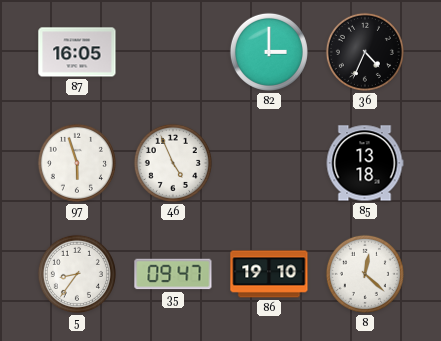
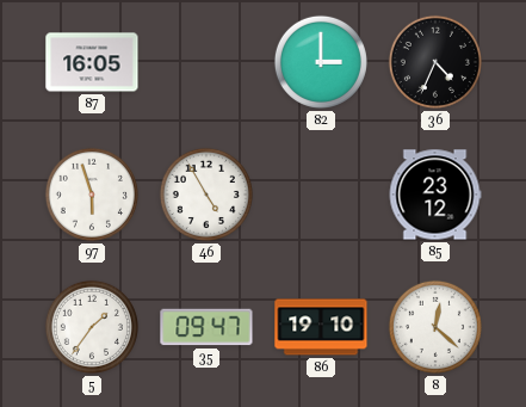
46: 4:56 -> 4:55
85: 13:18 -> 23:12
5: 8:36 -> 1:36
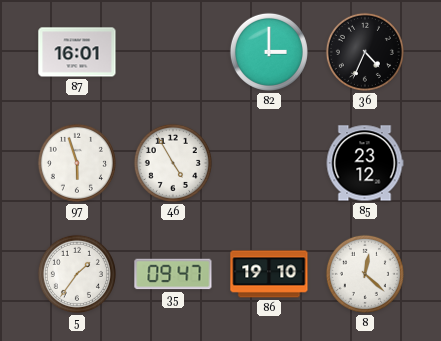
87: 16:05 -> 16:01
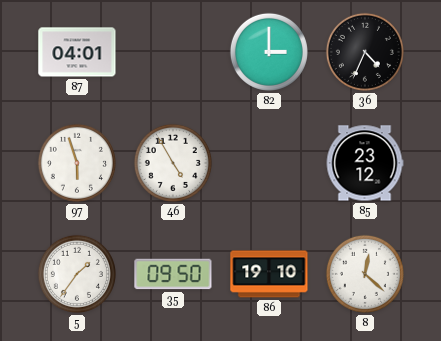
87: 16:01 -> 04:01
35: 09:47 -> 09:50
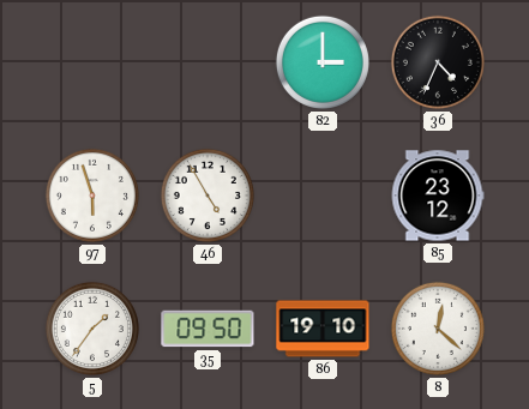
87: 04:01 -> none
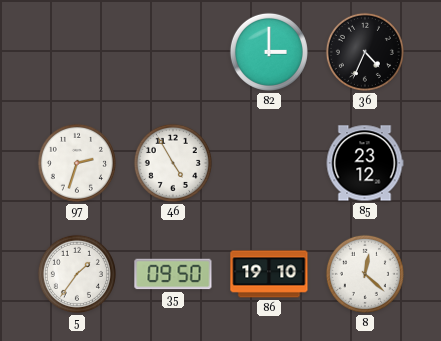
97: 5:57 -> 2:33
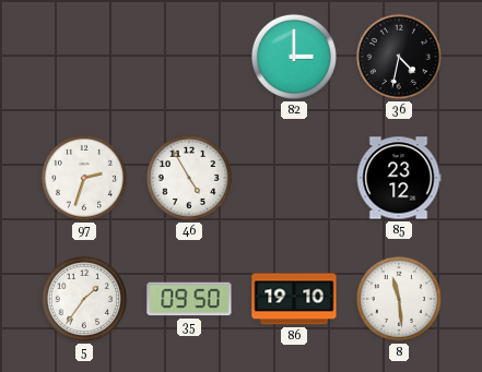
36: 4:34 -> 4:32
8: 12:22 -> 11:29
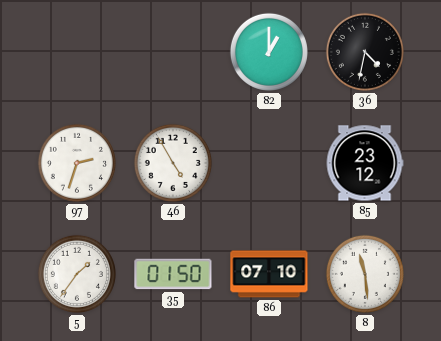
82: 3:00 -> 1:00
35: 09:50 -> 01:50
86: 19:10 -> 07:10
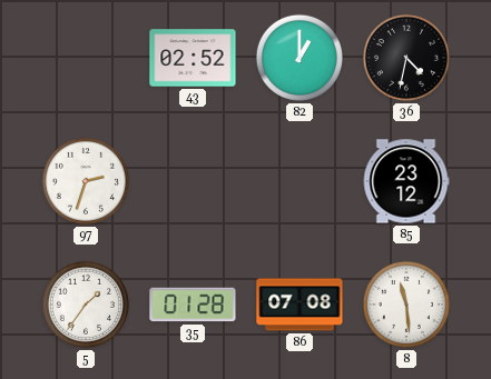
43: none -> 02:52
46: 4:55 -> none
35: 01:50 -> 01:28
86: 07:10 -> 07:08
